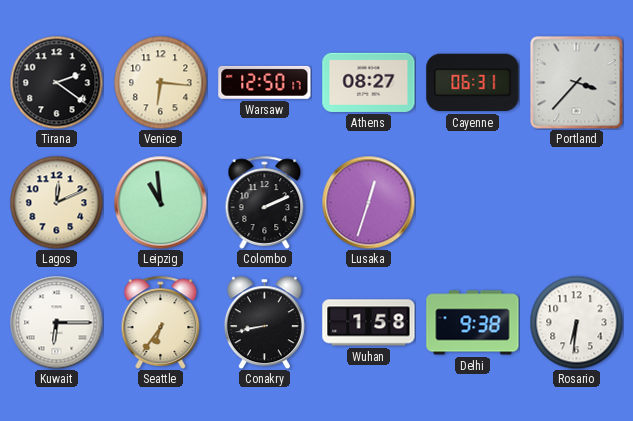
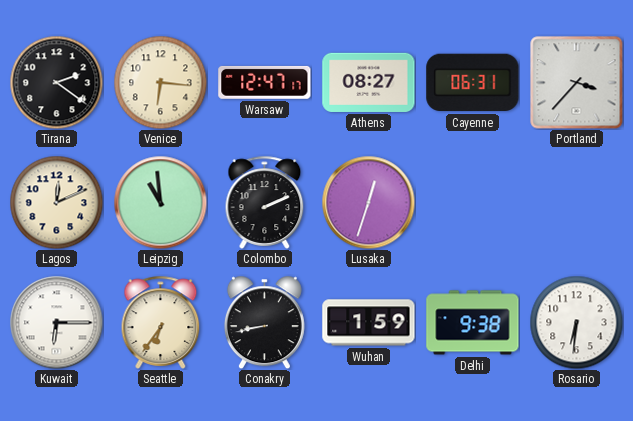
Warsaw: 12:50 -> 12:47
Wuhan: 1:58 -> 1:59
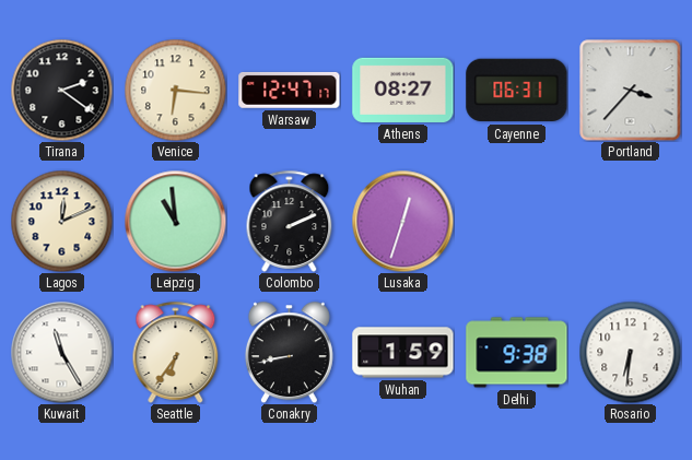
Kuwait: 6:15 -> 11:25
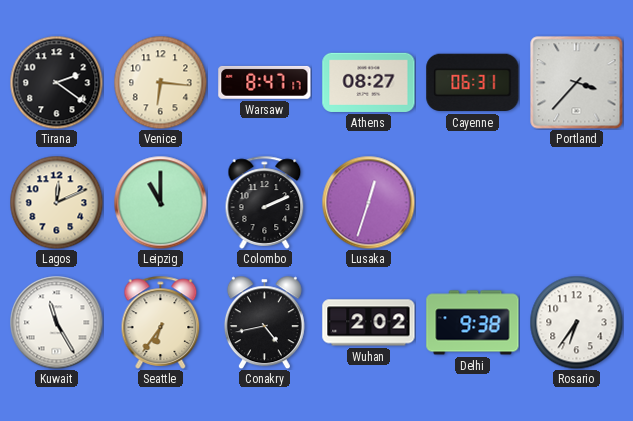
Warsaw: 12:47 -> 8:47
Leipzig: 10:59 -> 11:00
Conakry: 8:43 -> 4:43
Wuhan: 1:59 -> 2:02
Rosario: 6:31 -> 6:36
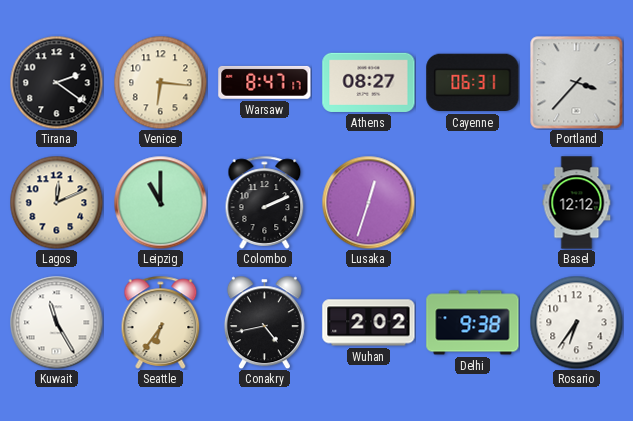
Basel: none -> 12:12
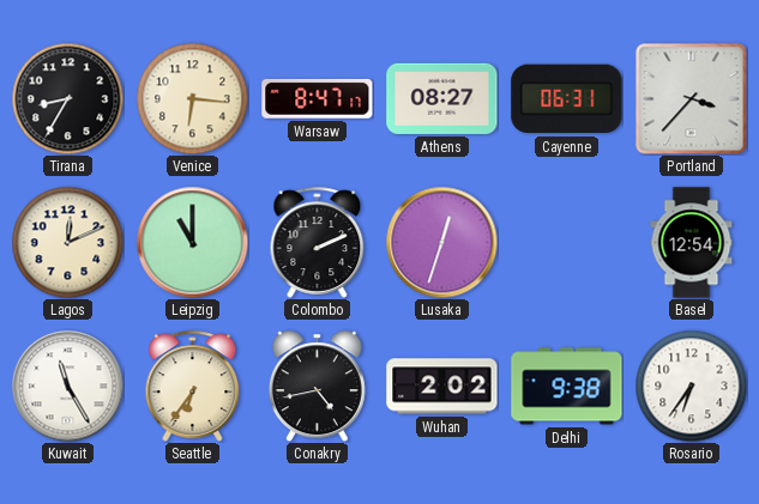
Tirana: 2:21 -> 8:35
Basel: 12:12 -> 12:54
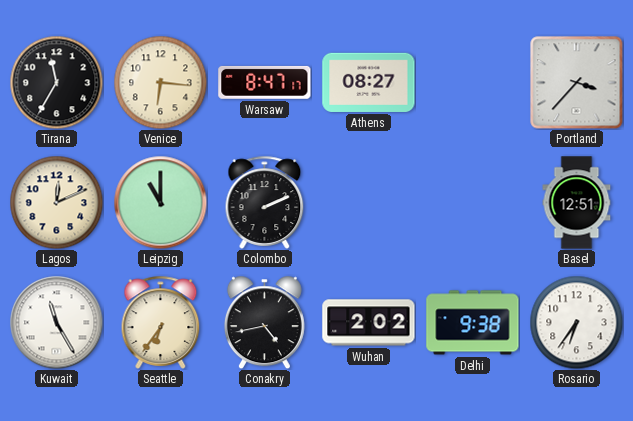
Tirana: 8:35 -> 11:35
Cayenne: 06:31 -> none
Lusaka: 12:33 -> none
Basel: 12:54 -> 12:51
